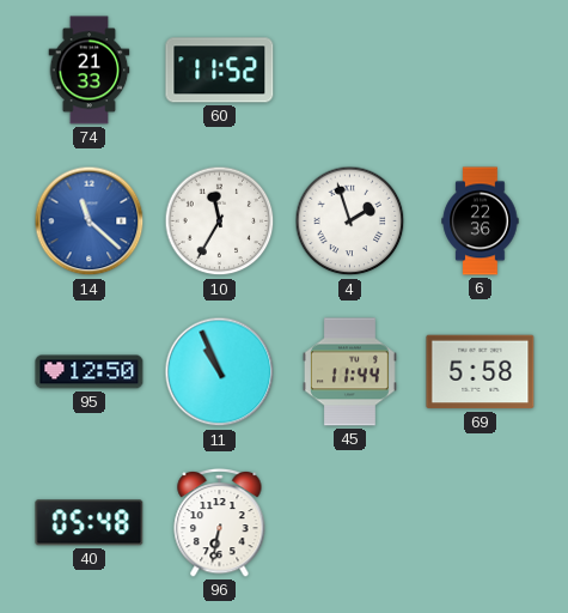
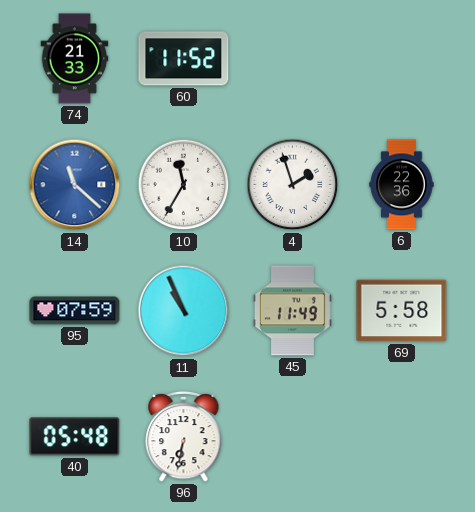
95: 12:50 -> 07:59
45: 11:44 -> 11:49
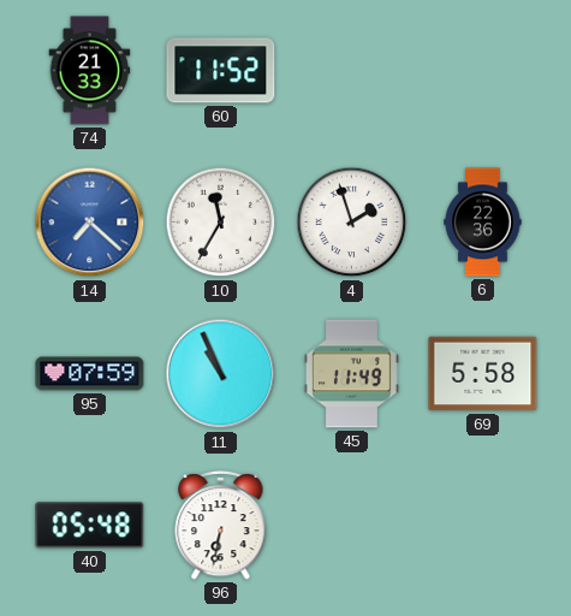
14: 11:22 -> 7:22
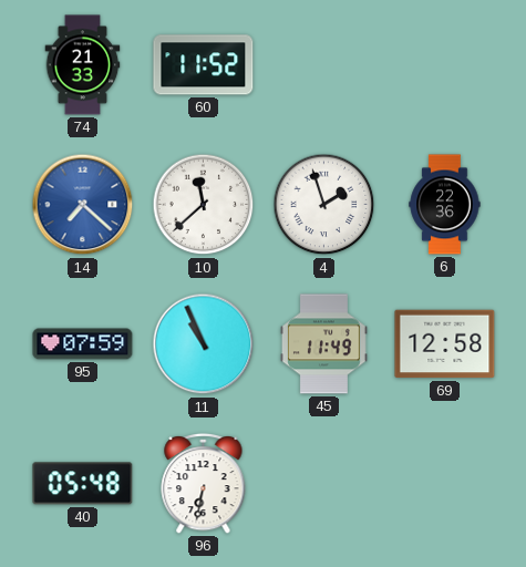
10: 11:35 -> 11:38
69: 5:58 -> 12:58
